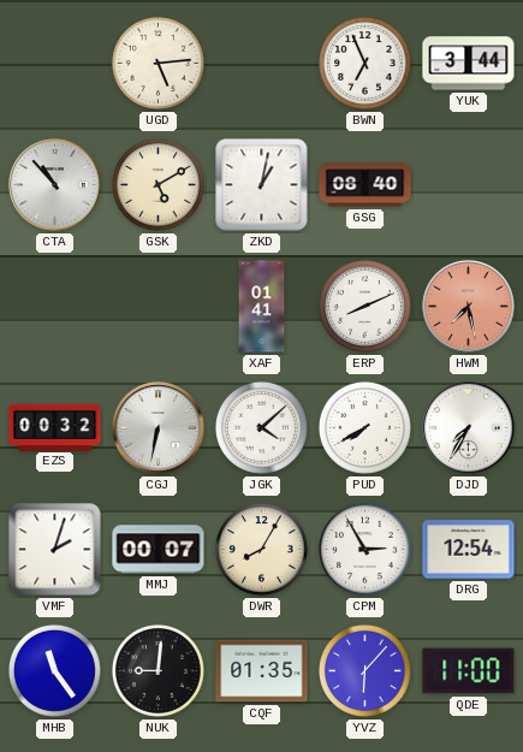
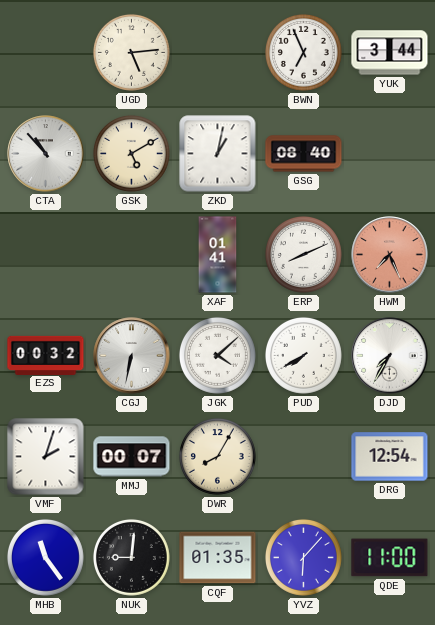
HWM: 7:28 -> 7:26
CPM: 2:55 -> none
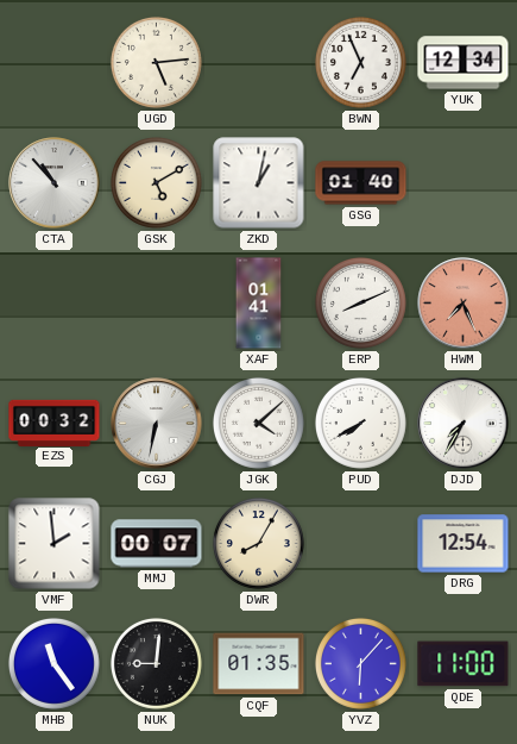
YUK: 3:44 -> 12:34
GSG: 08:40 -> 01:40
VMF: 2:03 -> 1:59
